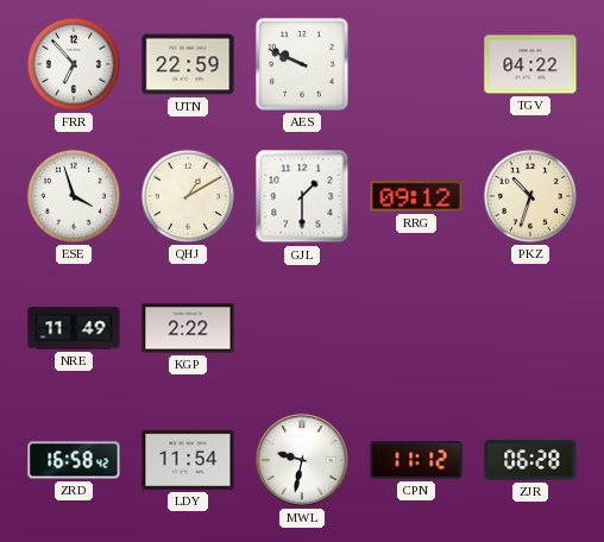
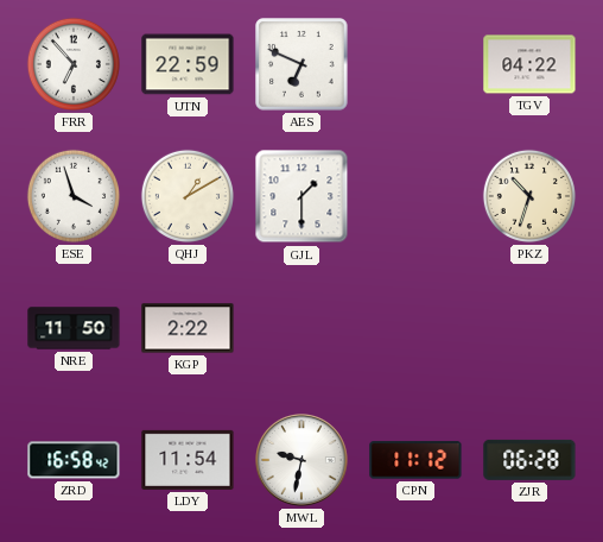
AES: 9:49 -> 6:49
RRG: 09:12 -> none
NRE: 11:49 -> 11:50
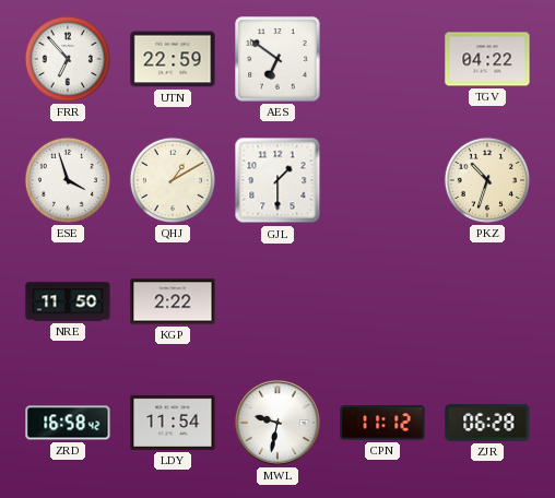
AES: 6:49 -> 6:51
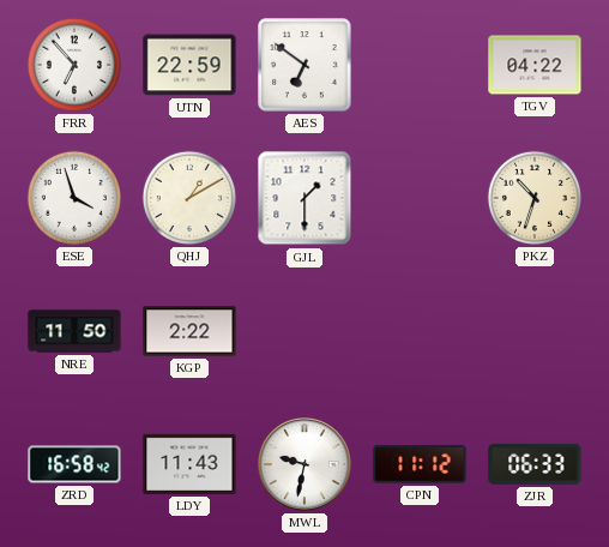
LDY: 11:54 -> 11:43
ZJR: 06:28 -> 06:33
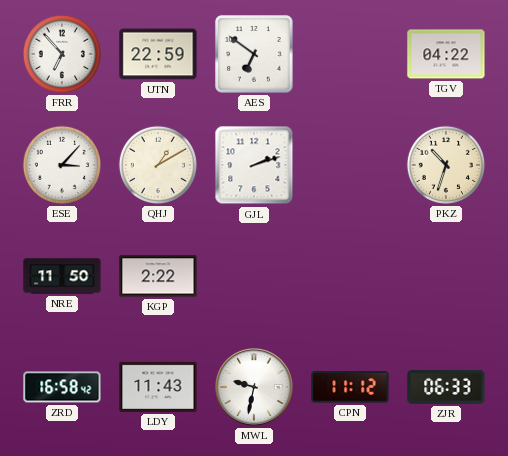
ESE: 3:57 -> 3:07
GJL: 1:30 -> 2:12
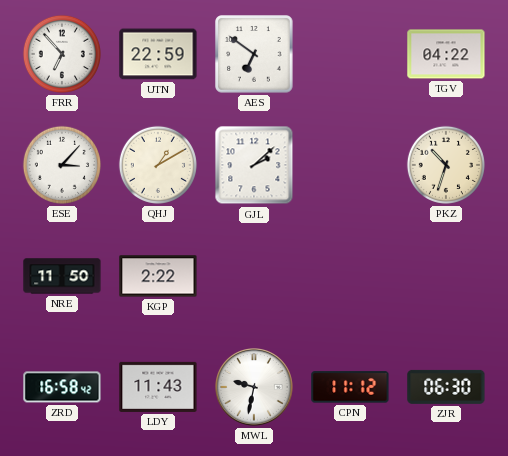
GJL: 2:12 -> 2:08
ZJR: 06:33 -> 06:30
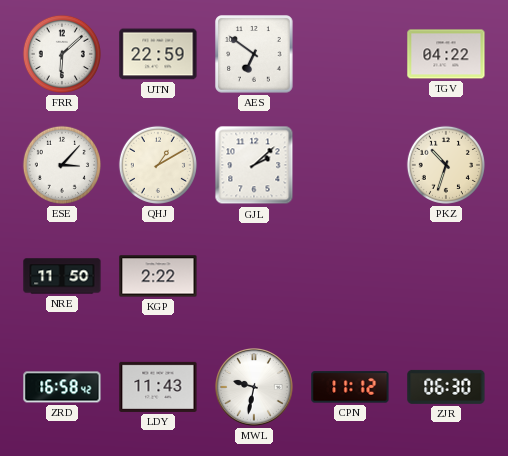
FRR: 6:53 -> 6:08
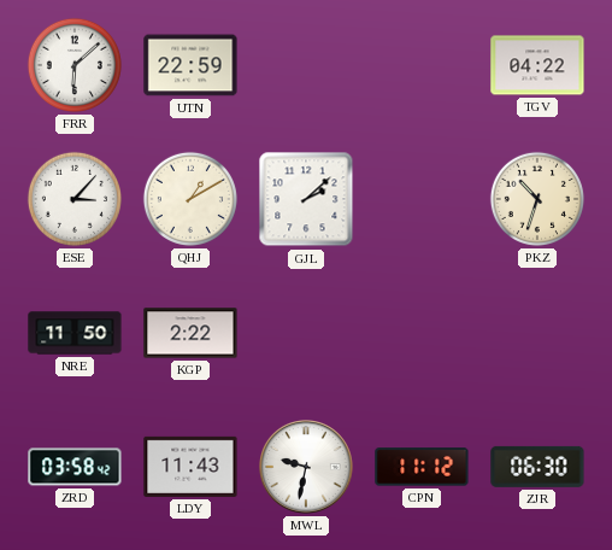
AES: 6:51 -> none
ZRD: 16:58 -> 03:58
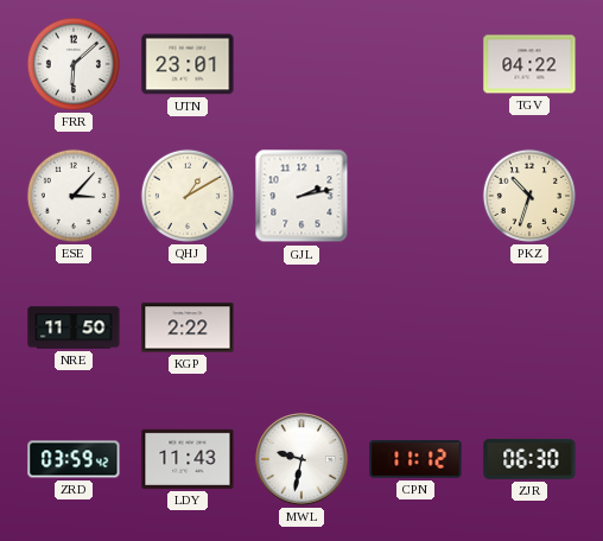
UTN: 22:59 -> 23:01
GJL: 2:08 -> 2:13
ZRD: 03:58 -> 03:59
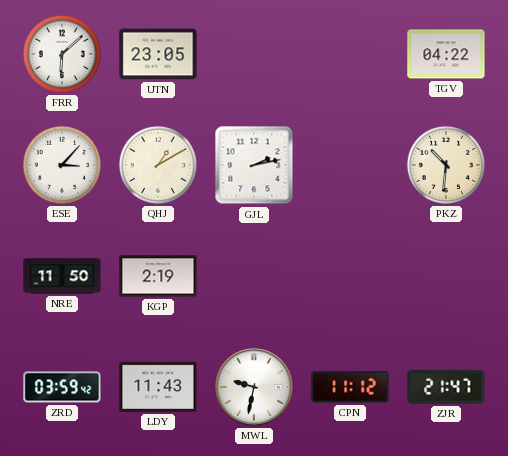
UTN: 23:01 -> 23:05
PKZ: 10:33 -> 10:31
KGP: 2:22 -> 2:19
ZJR: 06:30 -> 21:47
